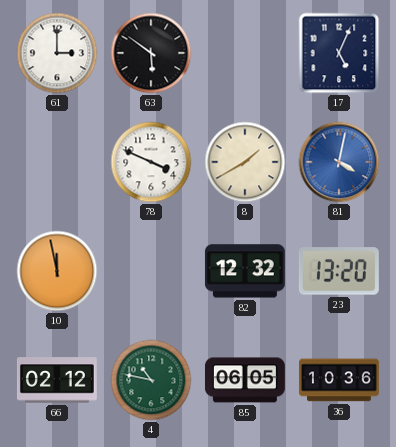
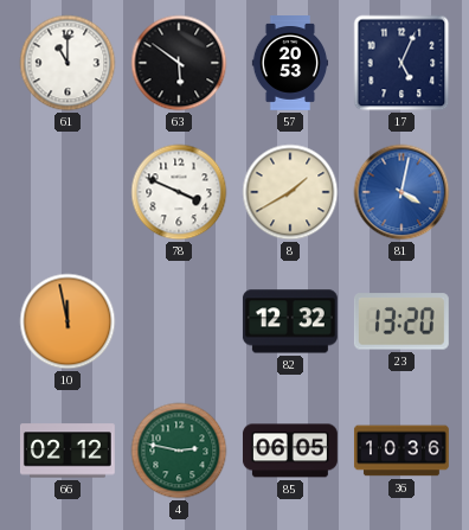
61: 3:00 -> 11:00
57: none -> 20:53
4: 10:47 -> 2:47
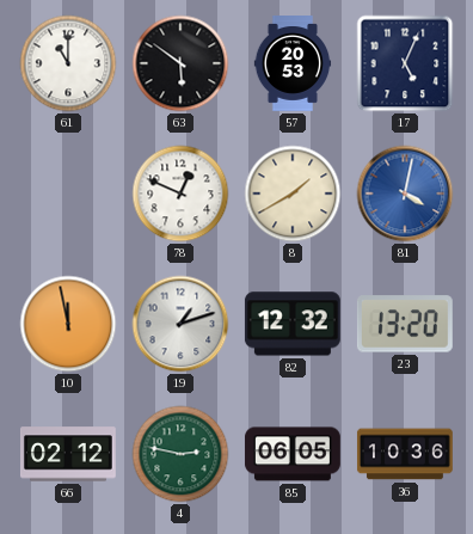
78: 3:49 -> 12:49
19: none -> 1:12
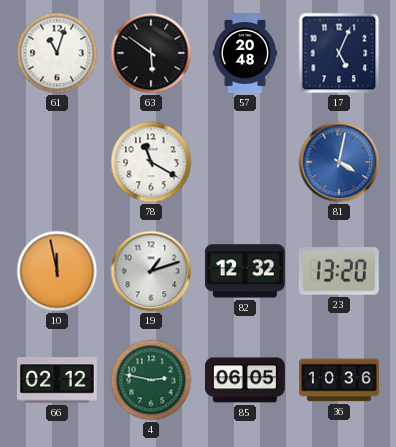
61: 11:00 -> 11:03
57: 20:53 -> 20:48
78: 12:49 -> 11:20
8: 1:40 -> none
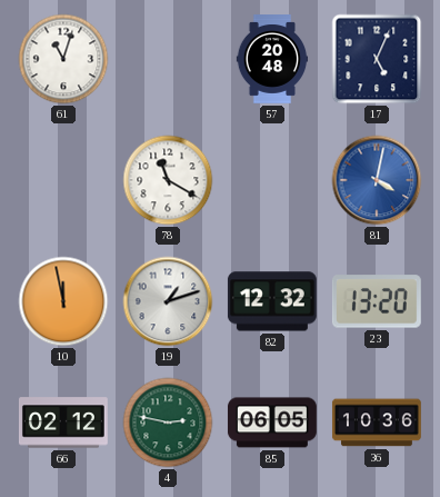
63: 5:51 -> none
